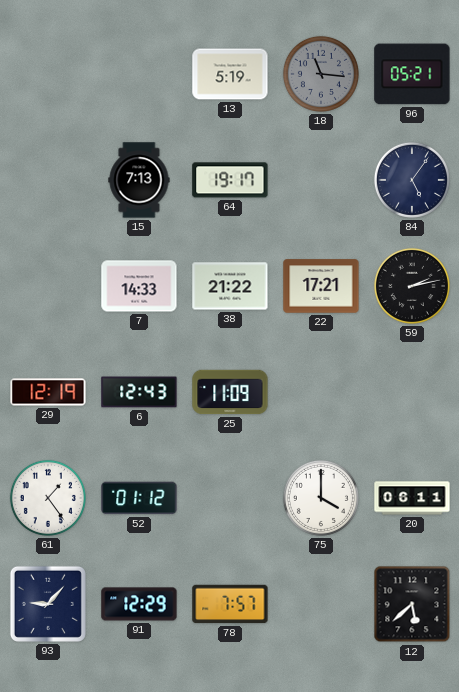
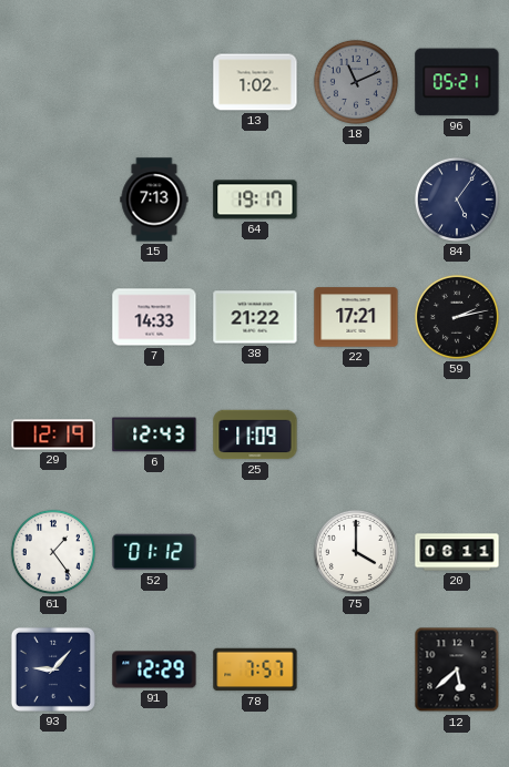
13: 5:19 -> 1:02
18: 11:16 -> 11:11
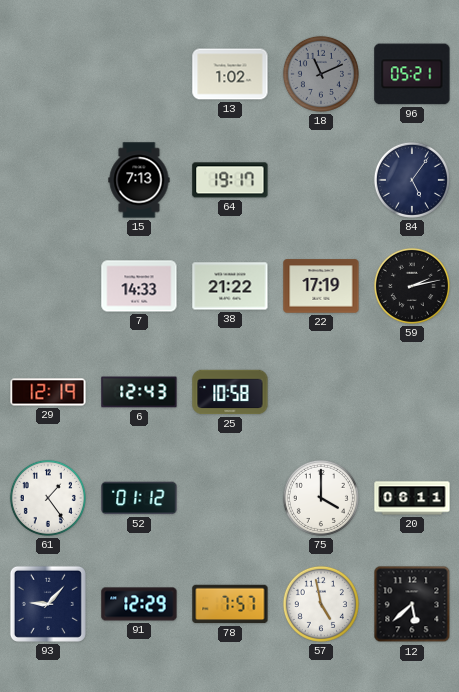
22: 17:21 -> 17:19
25: 11:09 -> 10:58
57: none -> 4:58
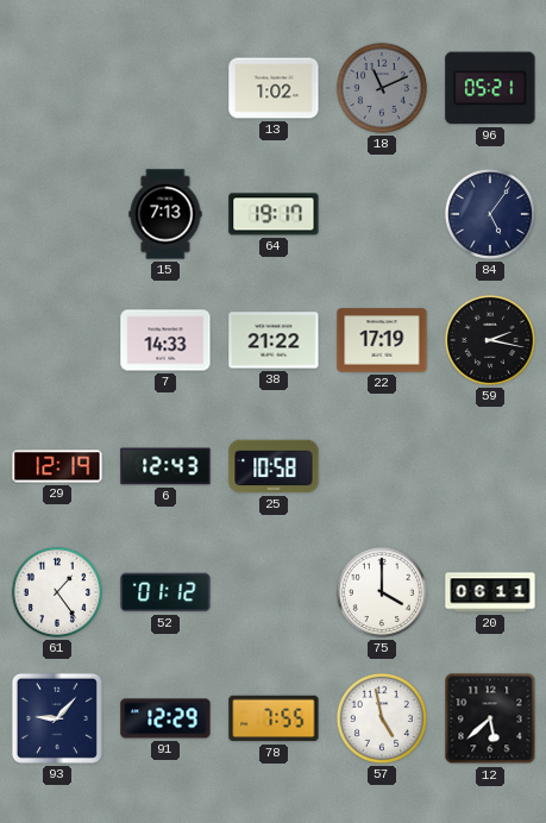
59: 2:13 -> 2:17
78: 7:57 -> 7:55
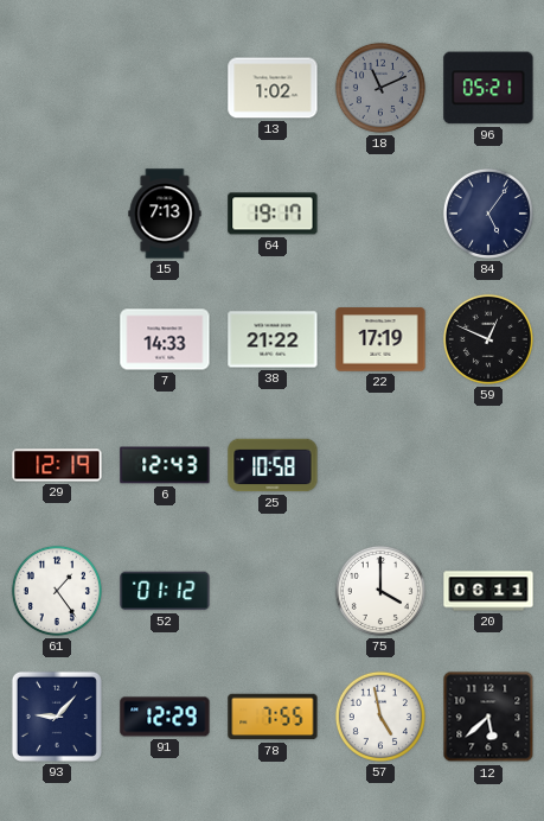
59: 2:17 -> 12:49
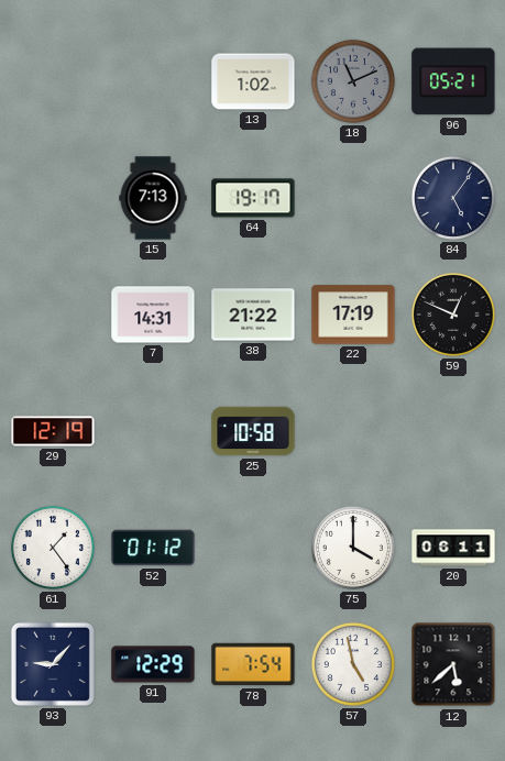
7: 14:33 -> 14:31
6: 12:43 -> none
78: 7:55 -> 7:54
